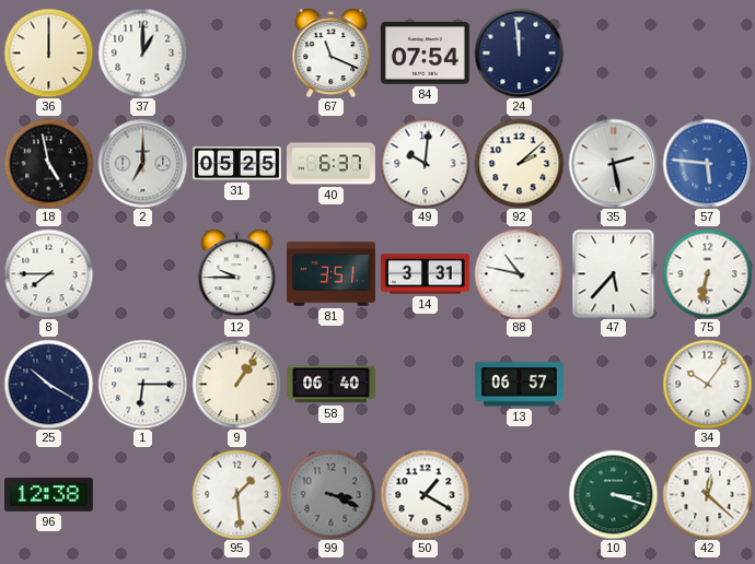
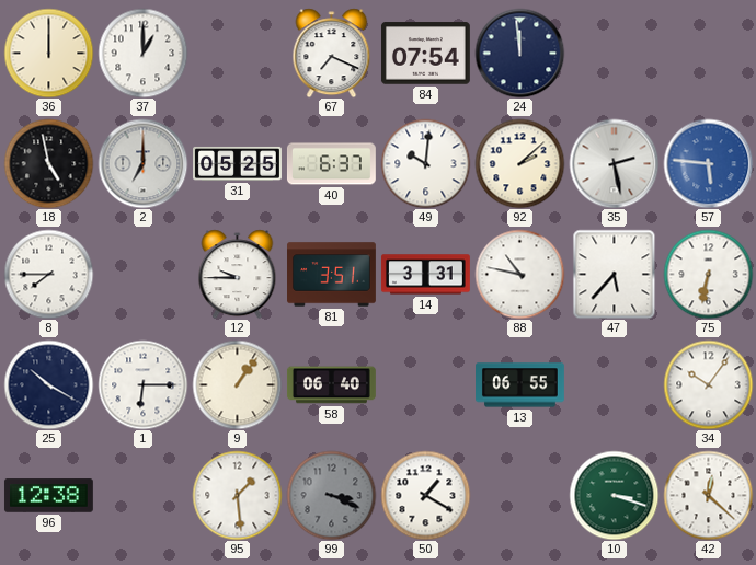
67: 11:19 -> 7:19
13: 06:57 -> 06:55
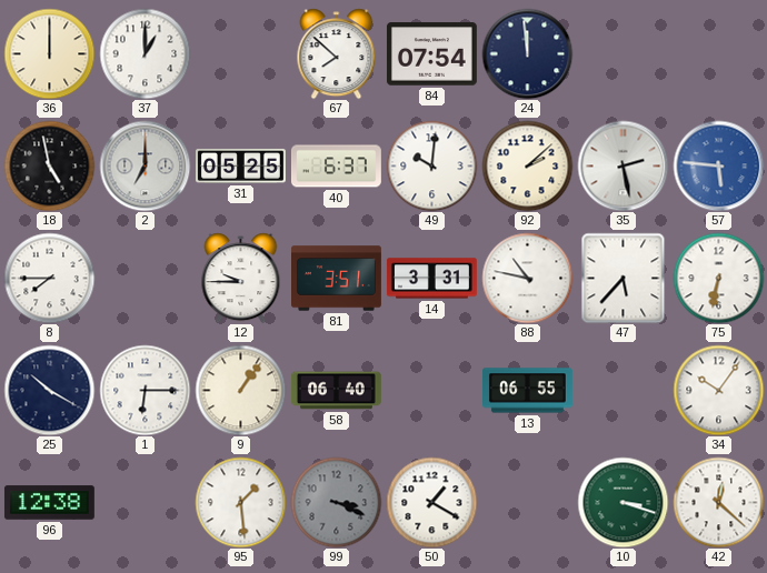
67: 7:19 -> 7:52
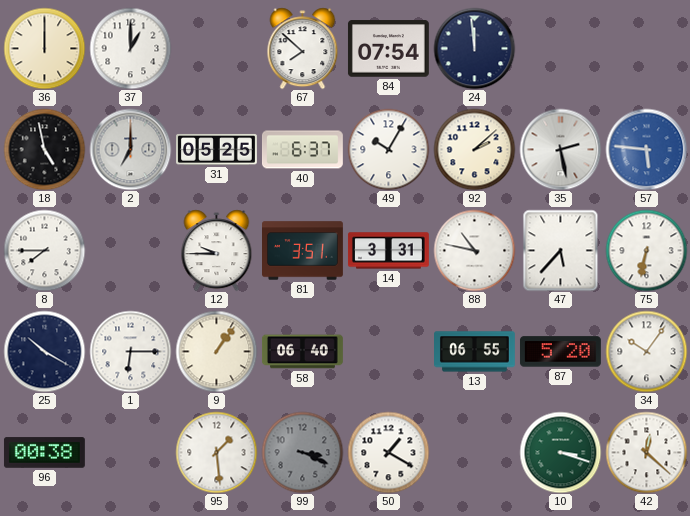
49: 10:01 -> 10:05
87: none -> 5:20
96: 12:38 -> 00:38
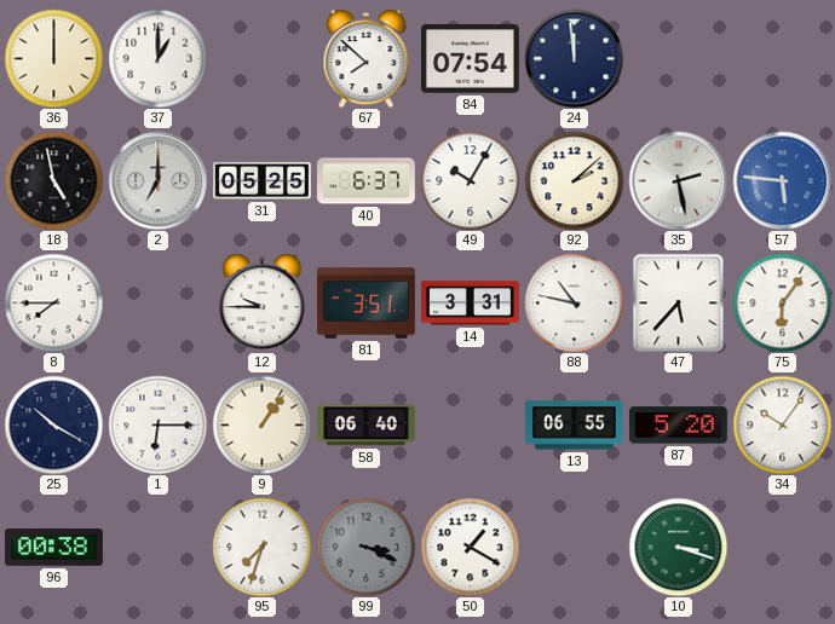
75: 6:32 -> 6:06
95: 1:29 -> 7:33
42: 12:22 -> none
